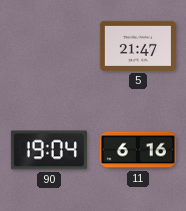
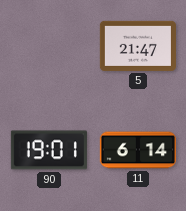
90: 19:04 -> 19:01
11: 6:16 -> 6:14
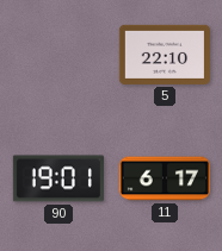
5: 21:47 -> 22:10
11: 6:14 -> 6:17
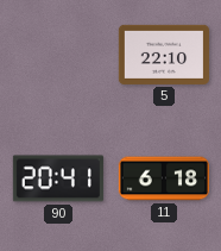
90: 19:01 -> 20:41
11: 6:17 -> 6:18
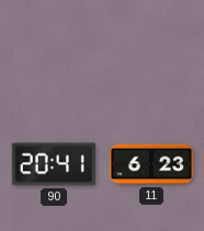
5: 22:10 -> none
11: 6:18 -> 6:23
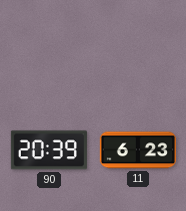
90: 20:41 -> 20:39
